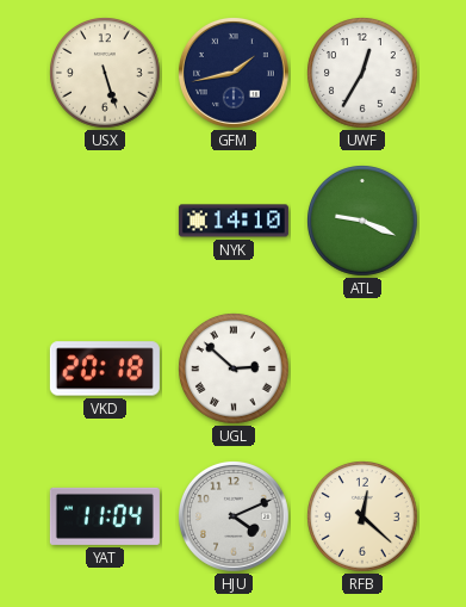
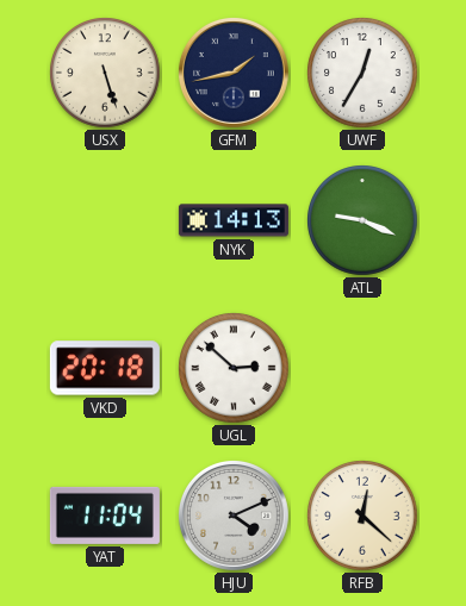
NYK: 14:10 -> 14:13
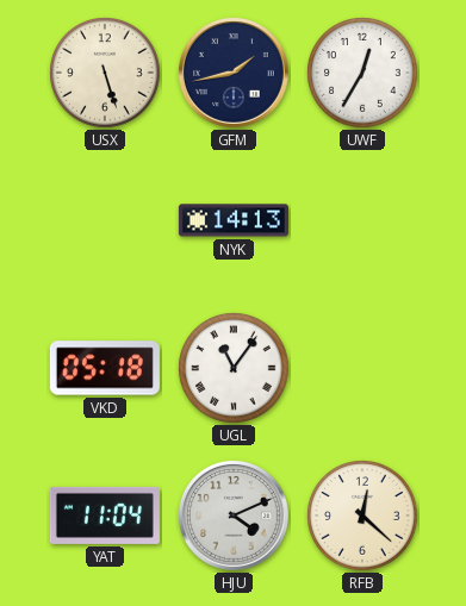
ATL: 9:19 -> none
VKD: 20:18 -> 05:18
UGL: 2:52 -> 11:06
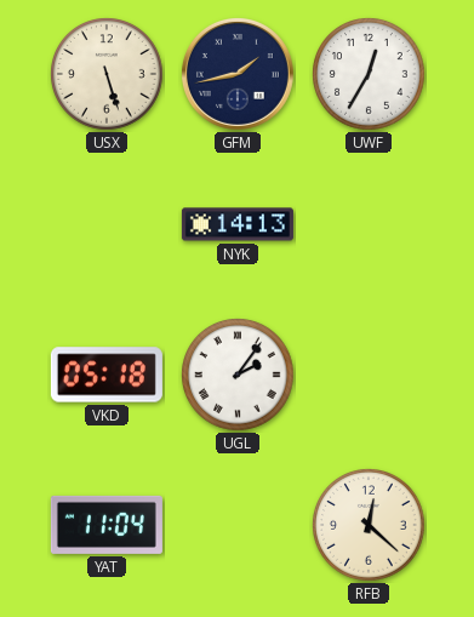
UGL: 11:06 -> 2:06
HJU: 4:11 -> none
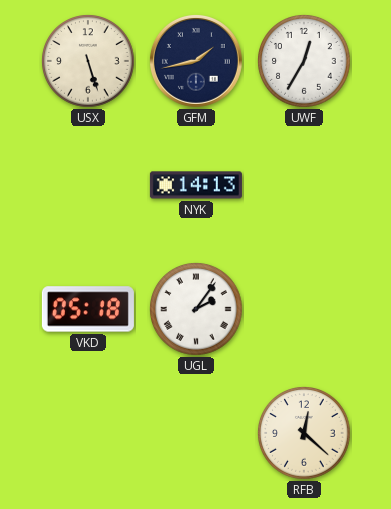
YAT: 11:04 -> none
